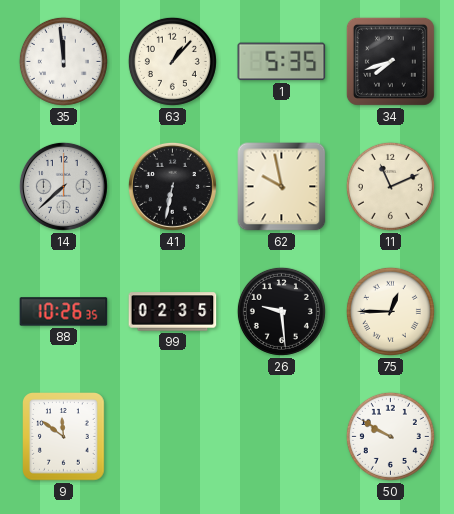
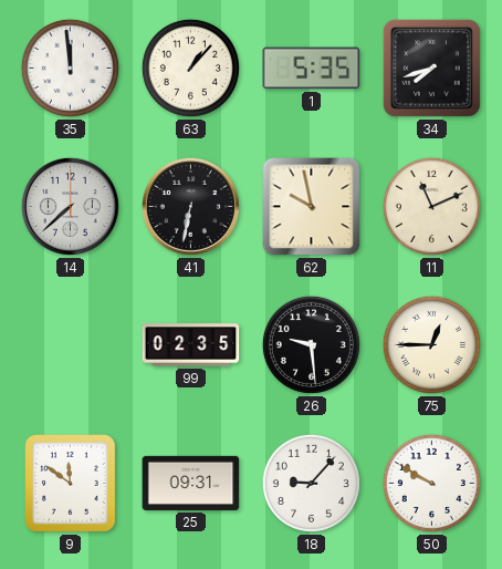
88: 10:26 -> none
25: none -> 09:31
18: none -> 9:07
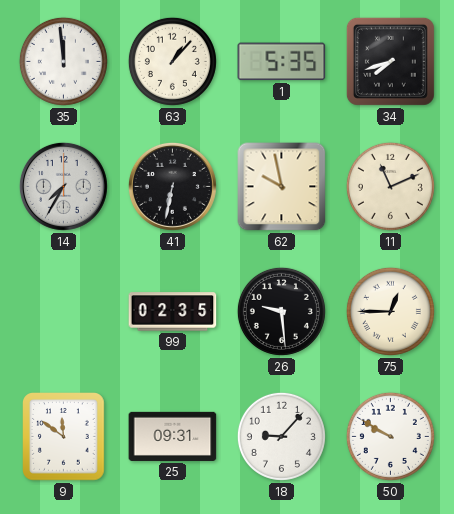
14: 7:38 -> 7:35
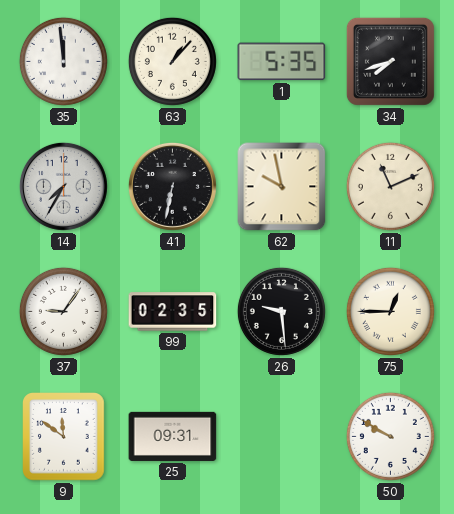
37: none -> 9:06
18: 9:07 -> none
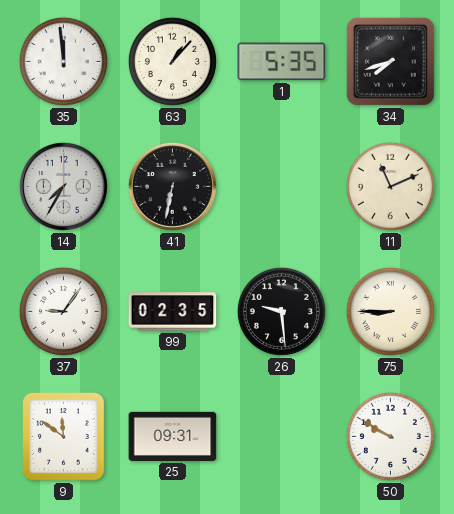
62: 9:58 -> none
75: 12:45 -> 8:45
